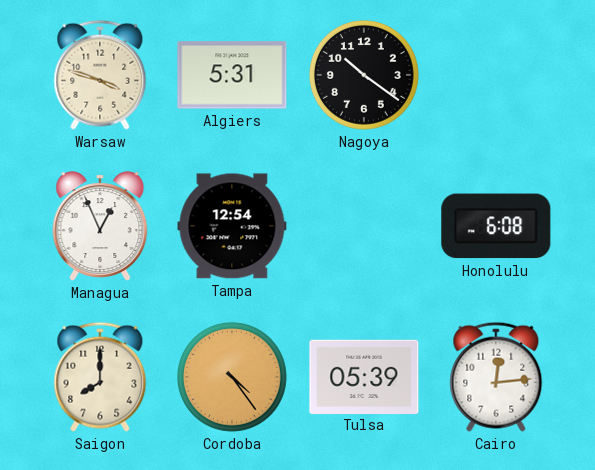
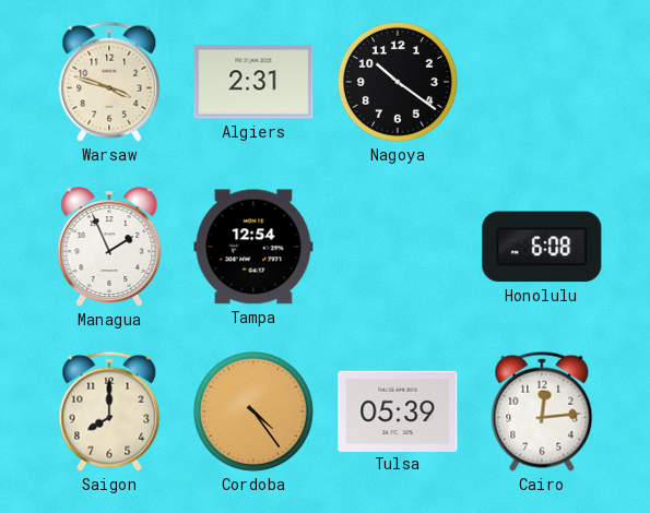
Algiers: 5:31 -> 2:31
Managua: 12:56 -> 1:56
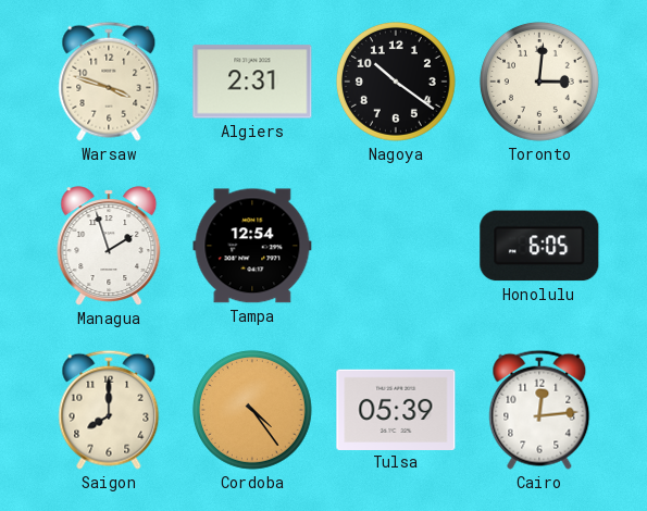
Toronto: none -> 3:01
Managua: 1:56 -> 1:57
Honolulu: 6:08 -> 6:05
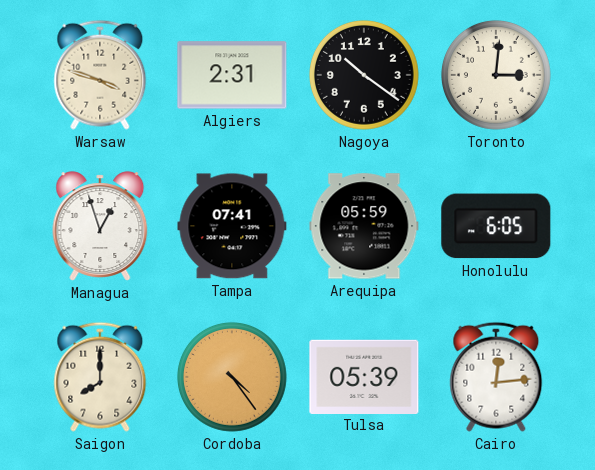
Managua: 1:57 -> 12:57
Tampa: 12:54 -> 07:41
Arequipa: none -> 05:59
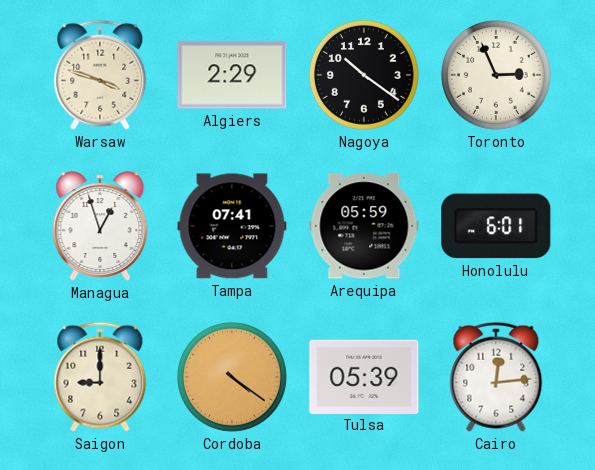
Algiers: 2:31 -> 2:29
Toronto: 3:01 -> 2:56
Honolulu: 6:05 -> 6:01
Saigon: 8:00 -> 9:00
Cordoba: 4:24 -> 4:21
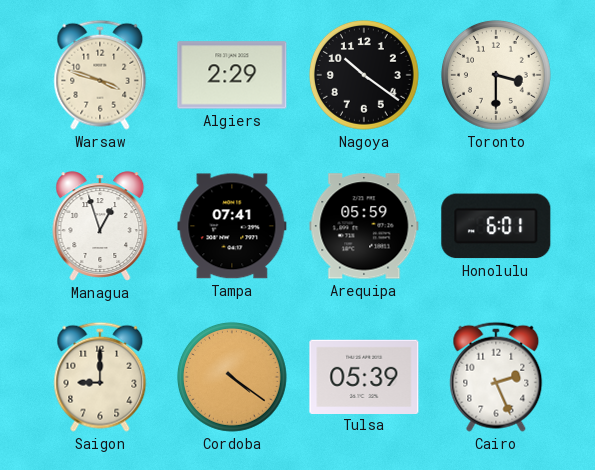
Toronto: 2:56 -> 3:30
Cairo: 12:14 -> 2:26
